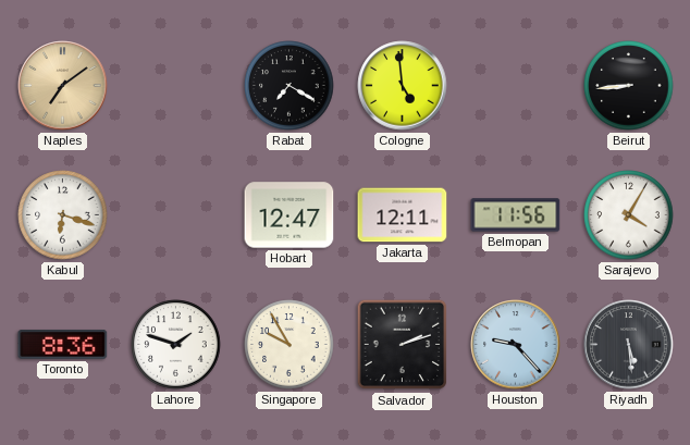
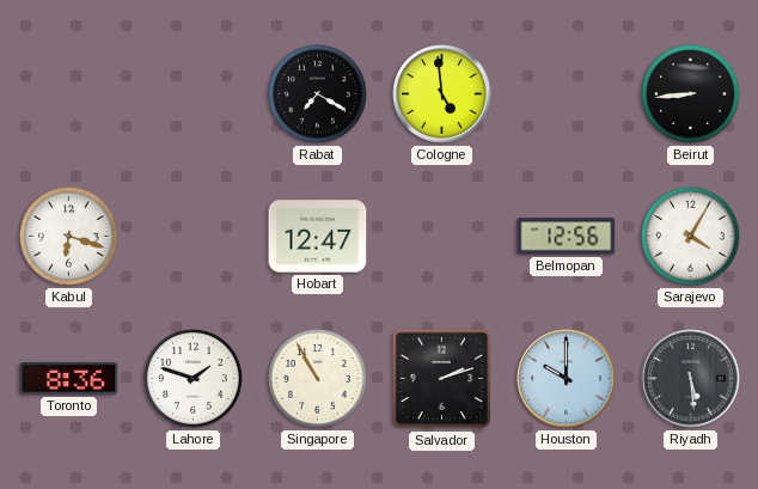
Naples: 7:09 -> none
Jakarta: 12:11 -> none
Belmopan: 11:56 -> 12:56
Singapore: 9:55 -> 10:55
Houston: 9:23 -> 10:00
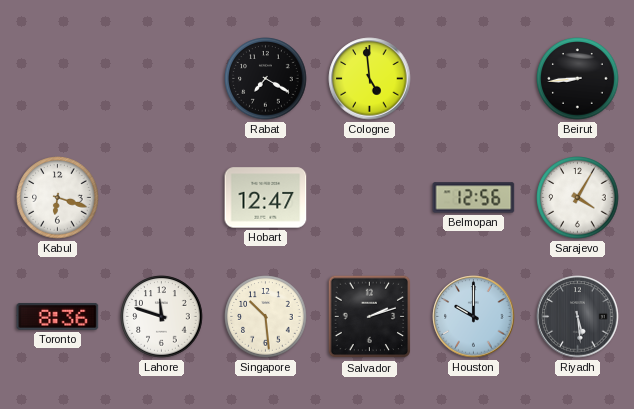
Lahore: 1:48 -> 11:48
Singapore: 10:55 -> 10:29
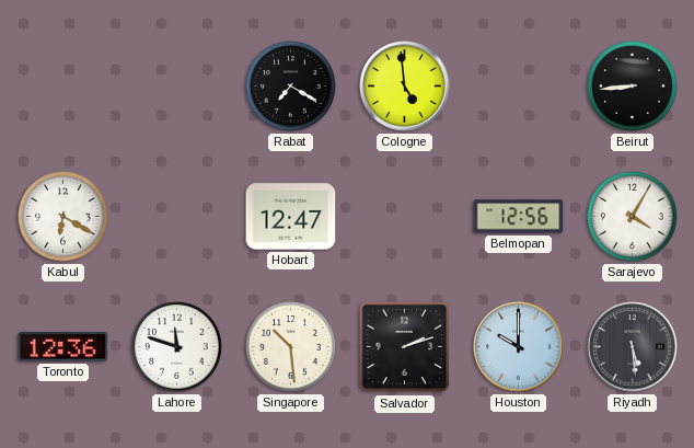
Kabul: 6:18 -> 6:20
Toronto: 8:36 -> 12:36
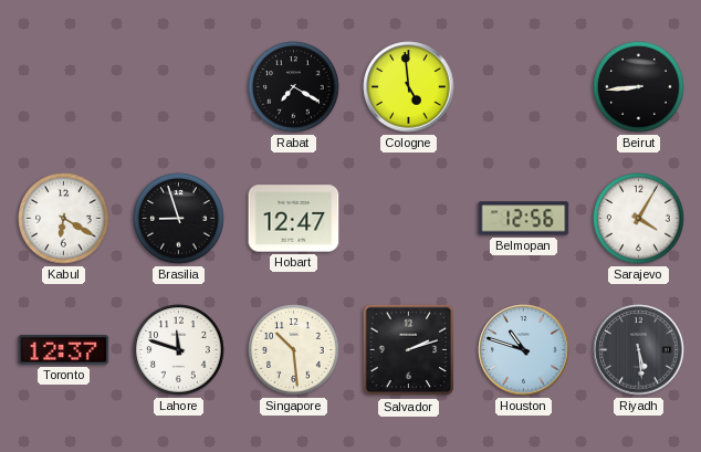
Brasilia: none -> 8:57
Toronto: 12:36 -> 12:37
Houston: 10:00 -> 10:48
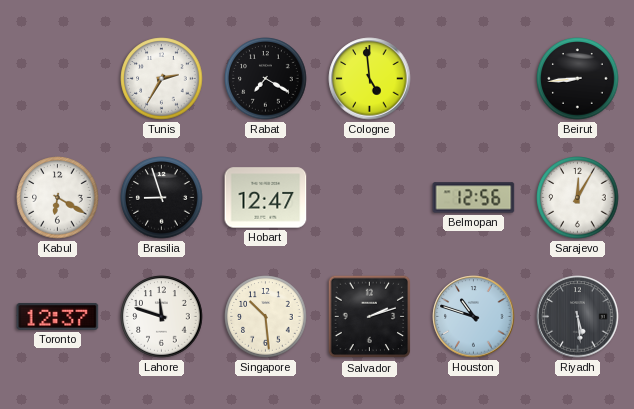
Tunis: none -> 2:35
Sarajevo: 4:05 -> 12:05
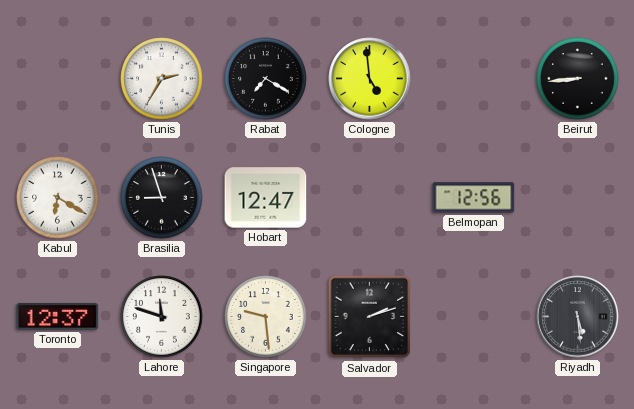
Sarajevo: 12:05 -> none
Singapore: 10:29 -> 9:29
Houston: 10:48 -> none
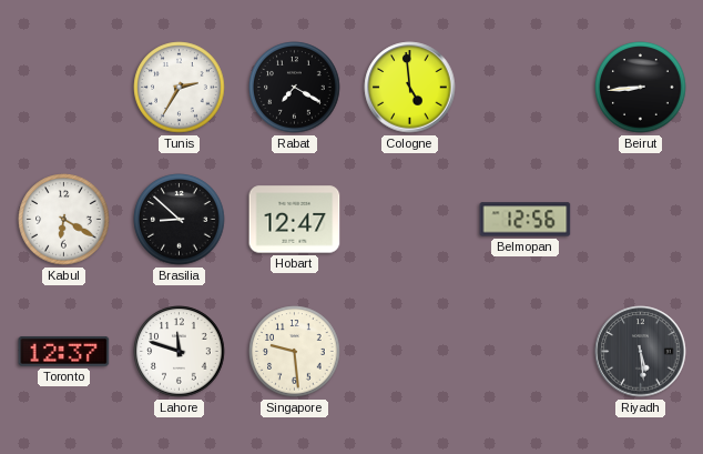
Brasilia: 8:57 -> 8:52
Salvador: 2:12 -> none
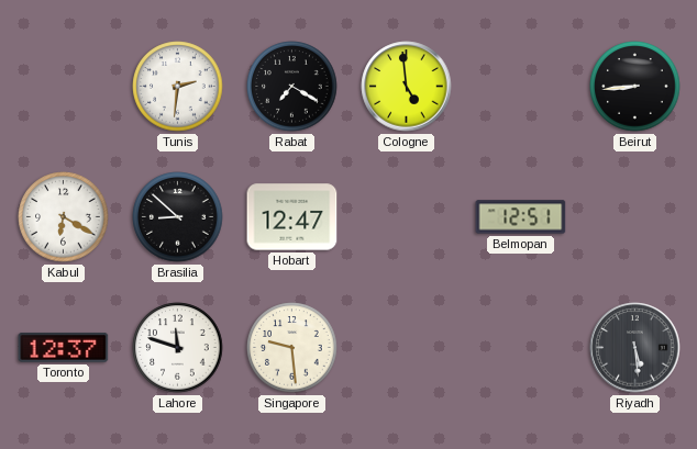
Tunis: 2:35 -> 2:31
Belmopan: 12:56 -> 12:51
